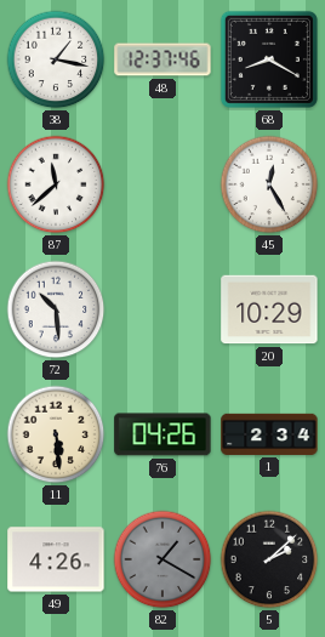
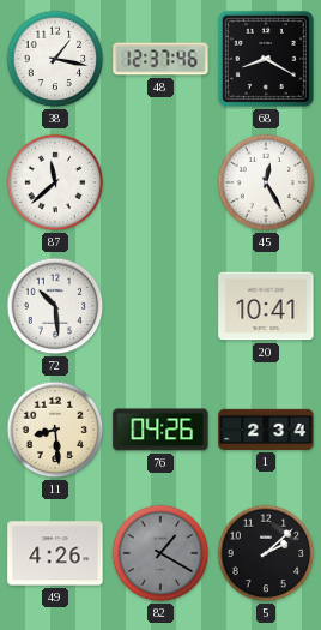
20: 10:29 -> 10:41
11: 5:29 -> 8:29
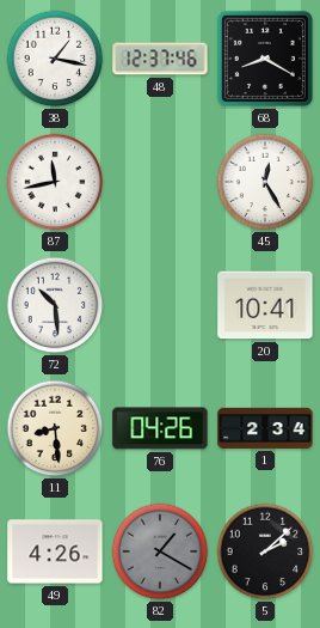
87: 11:38 -> 11:43
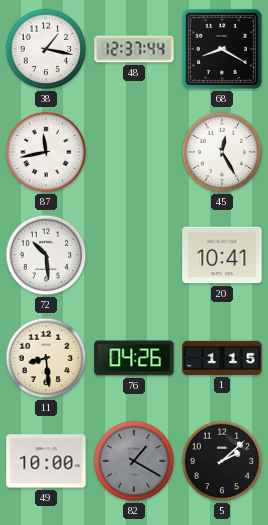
48: 12:37:46 -> 12:37:44
1: 2:34 -> 1:15
49: 4:26 -> 10:00
